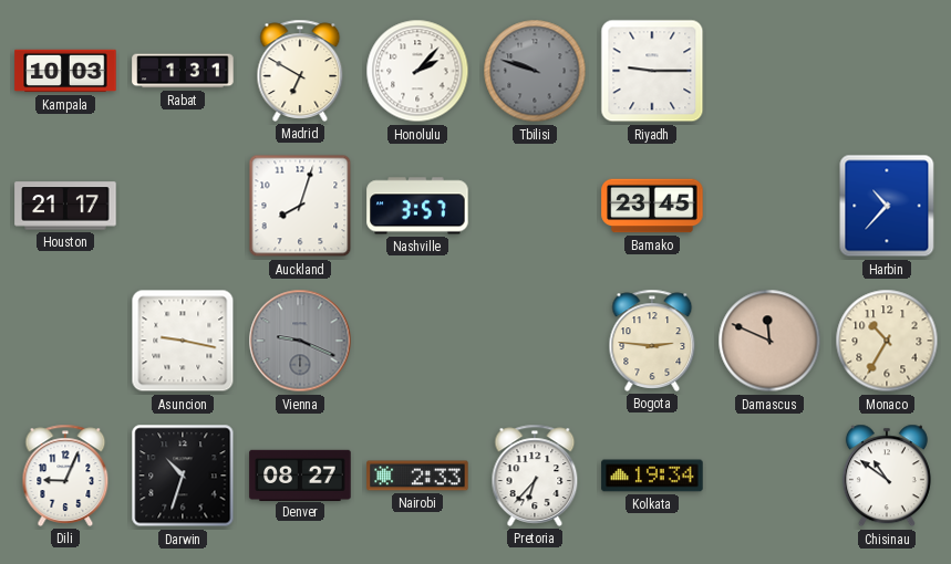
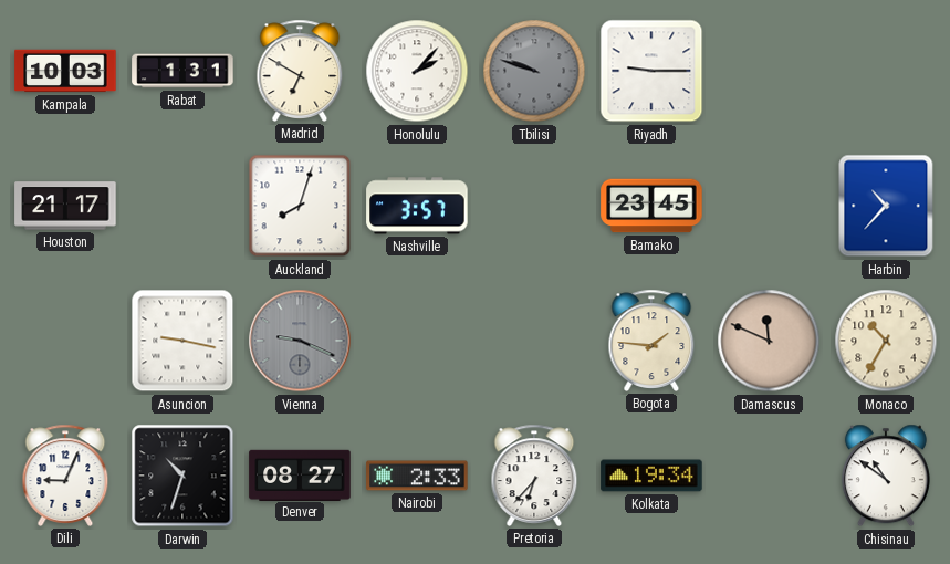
Bogota: 2:46 -> 1:46
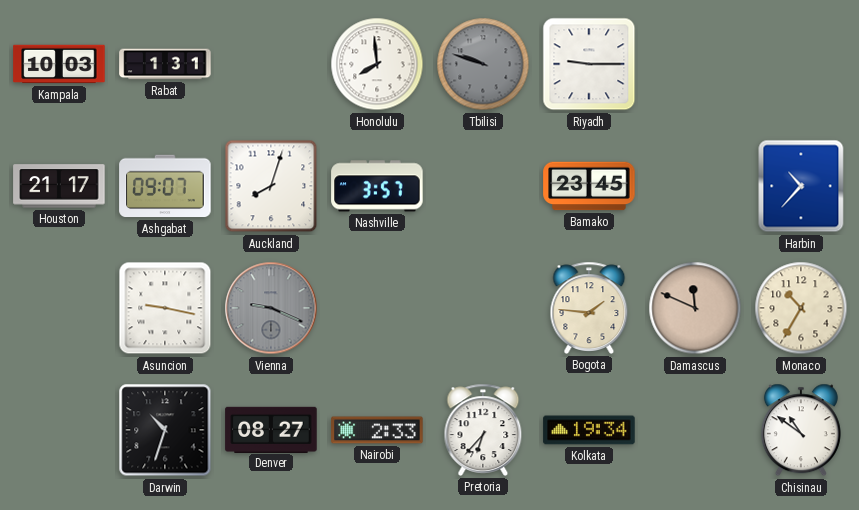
Madrid: 6:50 -> none
Honolulu: 2:07 -> 7:59
Ashgabat: none -> 09:07
Dili: 9:04 -> none
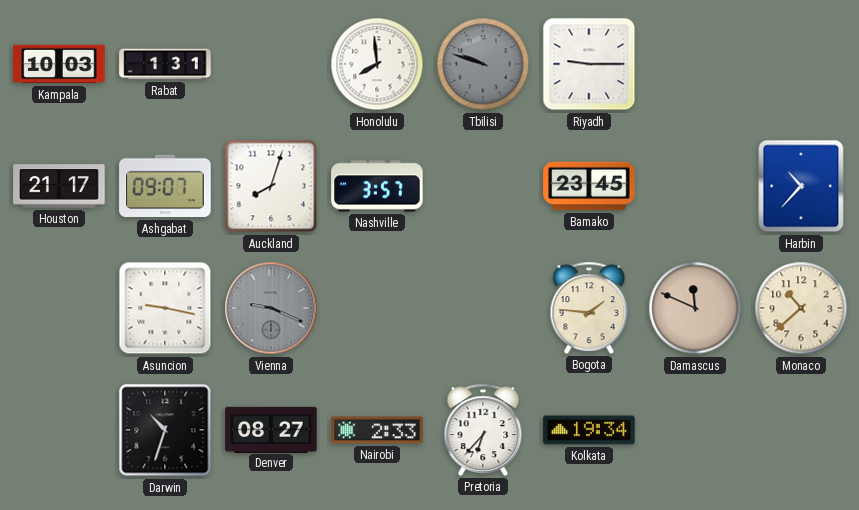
Monaco: 10:35 -> 10:38
Chisinau: 10:51 -> none
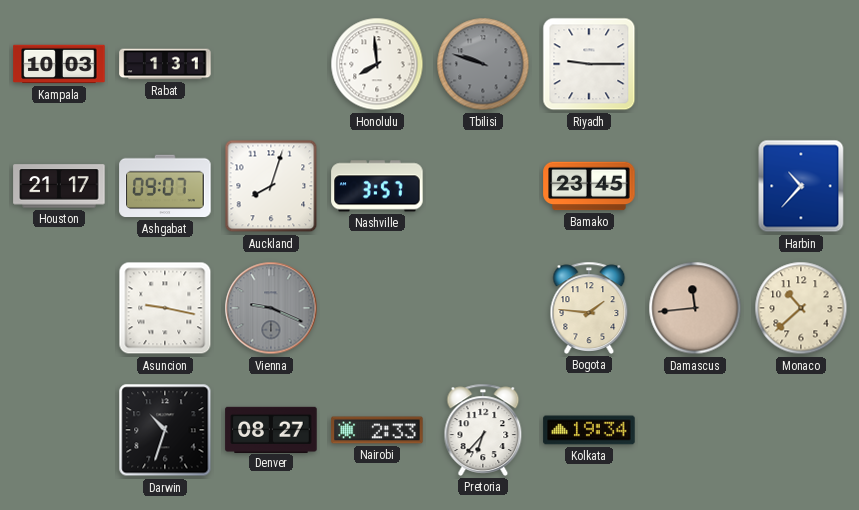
Damascus: 11:49 -> 11:44
